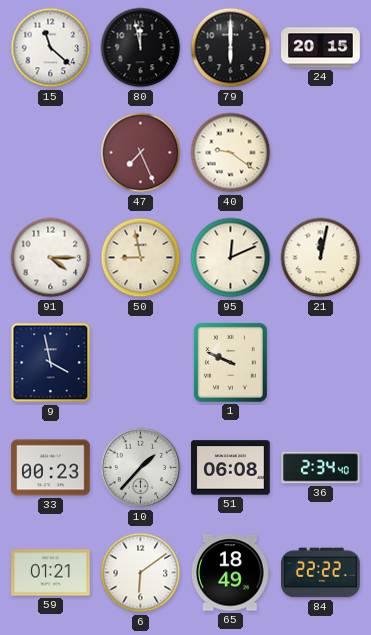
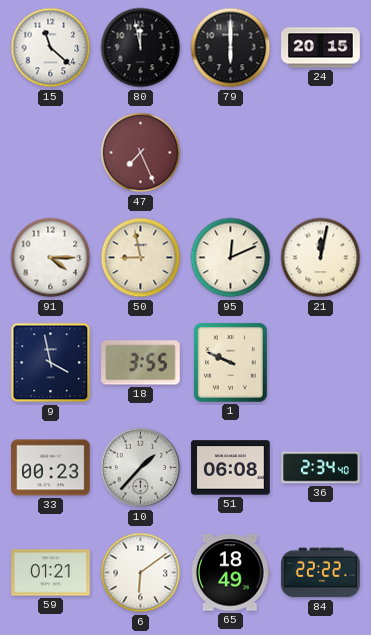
40: 9:21 -> none
18: none -> 3:55
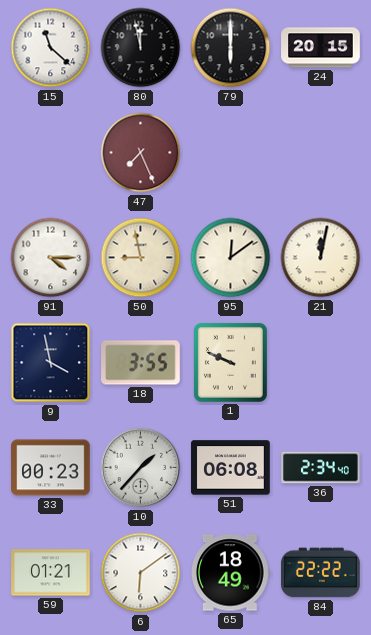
95: 12:11 -> 12:09
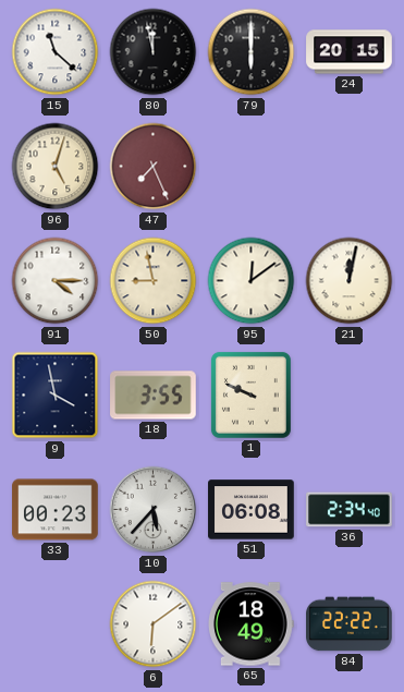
96: none -> 5:03
10: 1:37 -> 5:37
59: 01:21 -> none
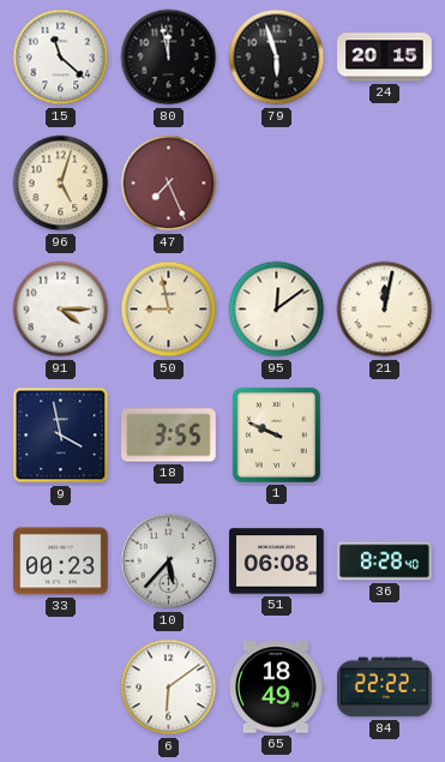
79: 6:00 -> 5:57
36: 2:34 -> 8:28
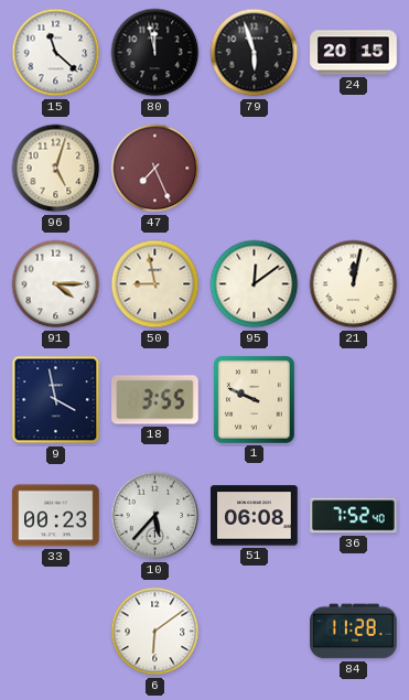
36: 8:28 -> 7:52
65: 18:49 -> none
84: 22:22 -> 11:28
